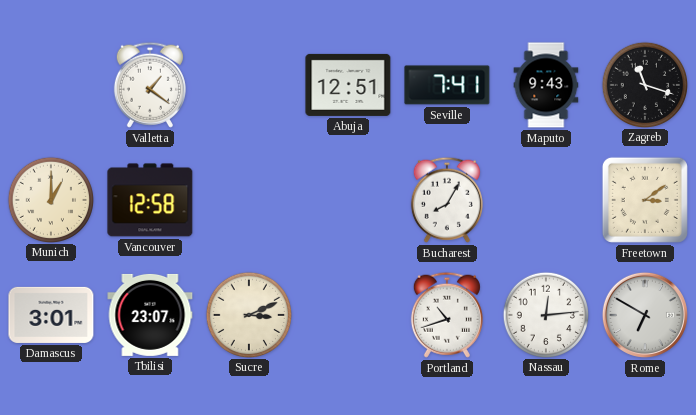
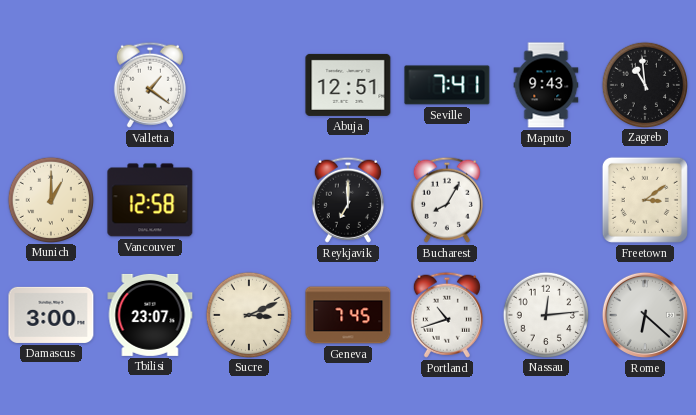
Zagreb: 11:18 -> 10:59
Reykjavik: none -> 7:00
Damascus: 3:01 -> 3:00
Geneva: none -> 7:45
Rome: 6:50 -> 6:22
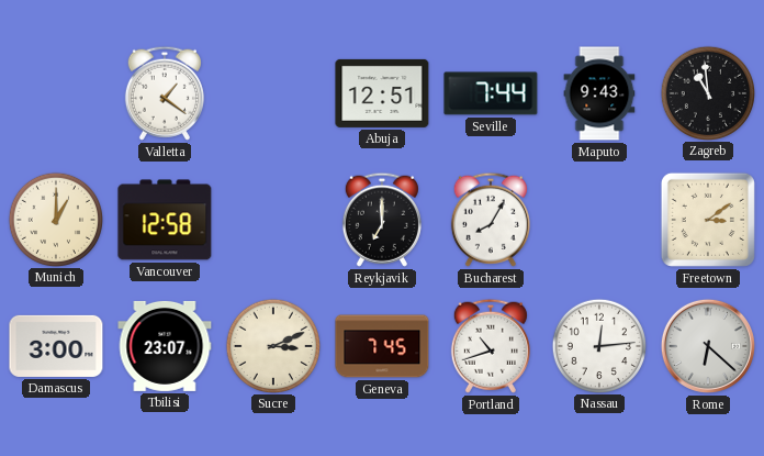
Seville: 7:41 -> 7:44
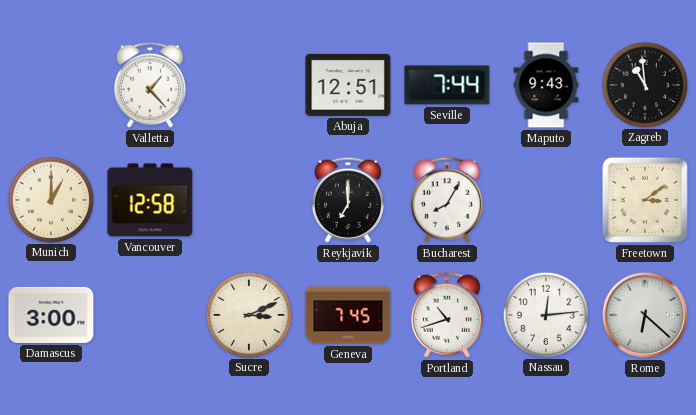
Valletta: 1:21 -> 1:23
Tbilisi: 23:07 -> none
